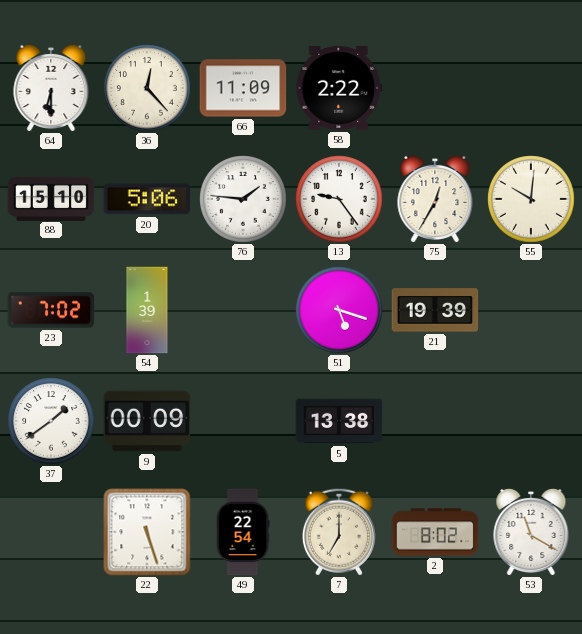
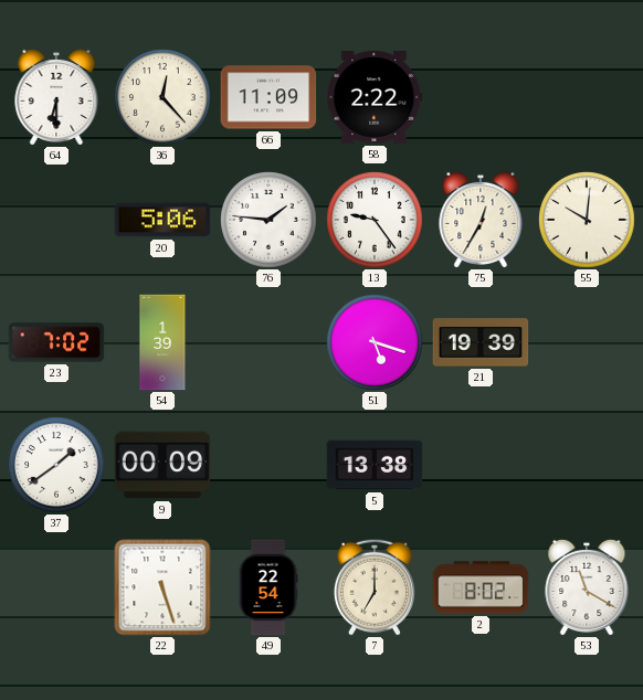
88: 15:10 -> none
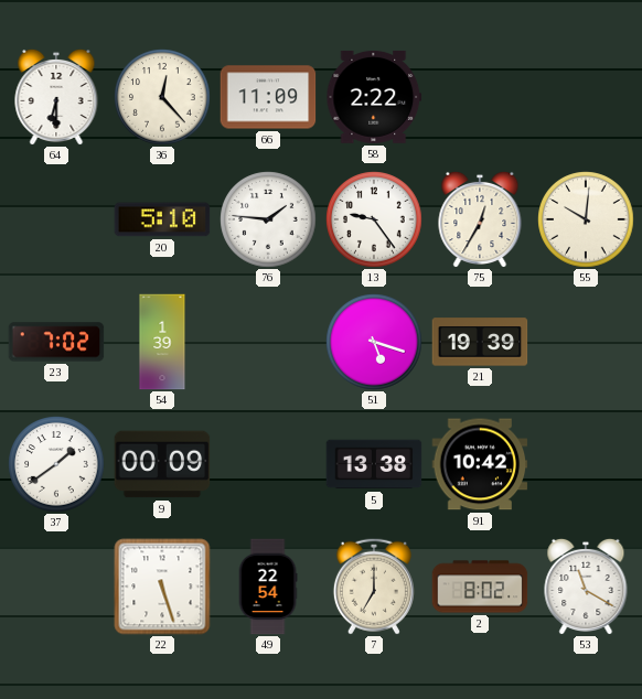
20: 5:06 -> 5:10
91: none -> 10:42
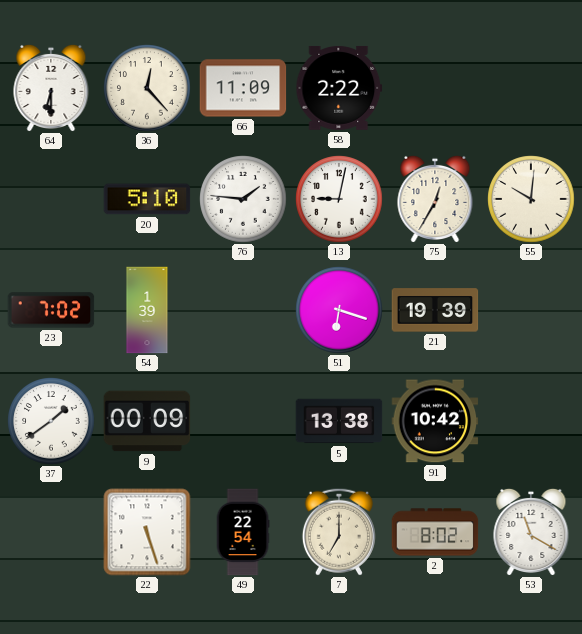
13: 9:24 -> 9:02
51: 5:18 -> 6:18
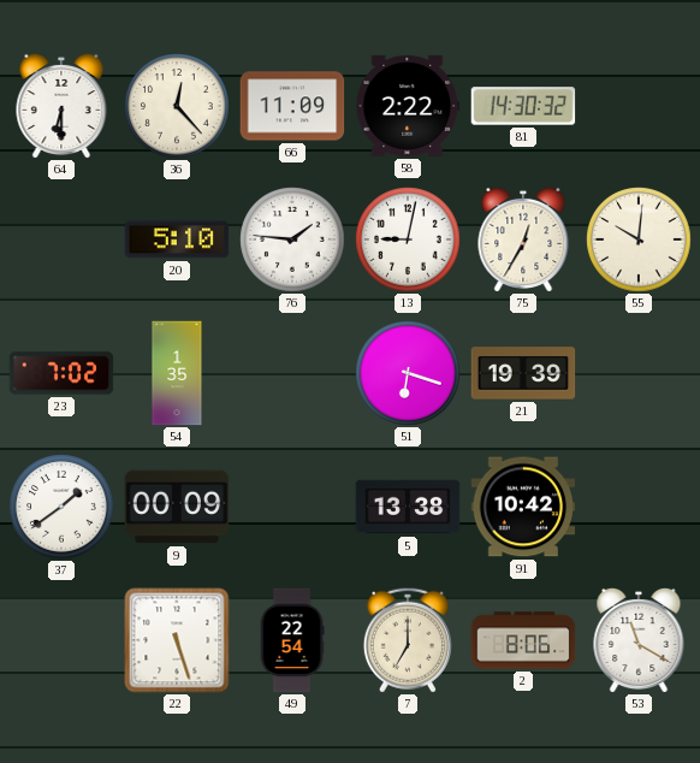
81: none -> 14:30
54: 1:39 -> 1:35
2: 8:02 -> 8:06
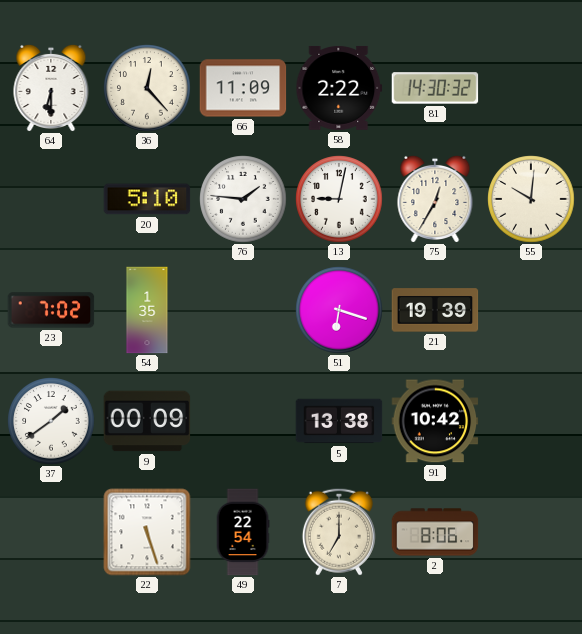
53: 11:20 -> none
